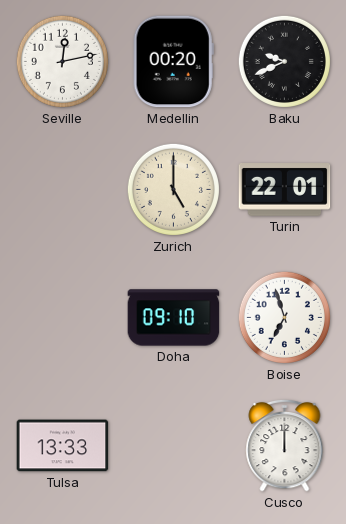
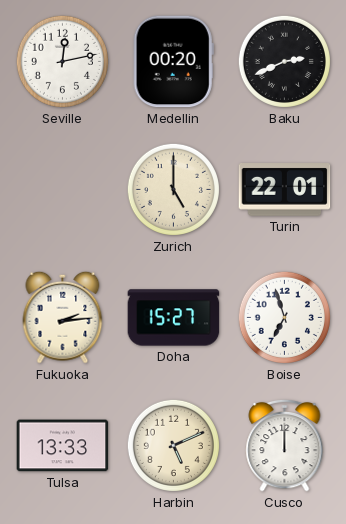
Baku: 9:41 -> 2:41
Fukuoka: none -> 2:14
Doha: 09:10 -> 15:27
Harbin: none -> 5:11
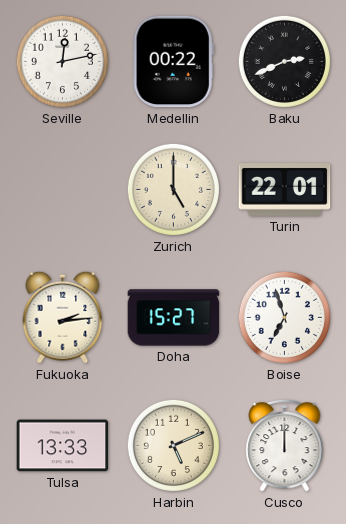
Medellin: 00:20 -> 00:22
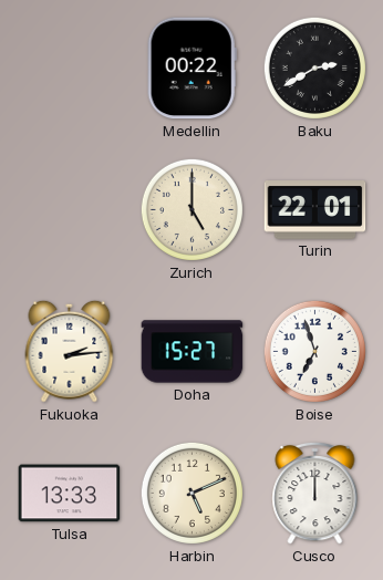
Seville: 12:13 -> none
Baku: 2:41 -> 2:40
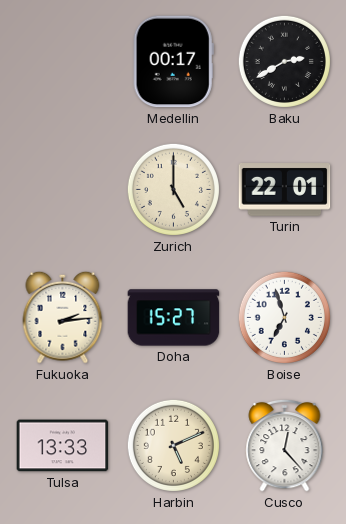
Medellin: 00:22 -> 00:17
Cusco: 12:00 -> 12:23
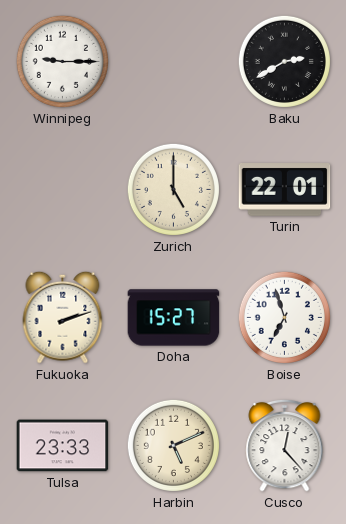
Winnipeg: none -> 9:15
Medellin: 00:17 -> none
Fukuoka: 2:14 -> 2:12
Tulsa: 13:33 -> 23:33
